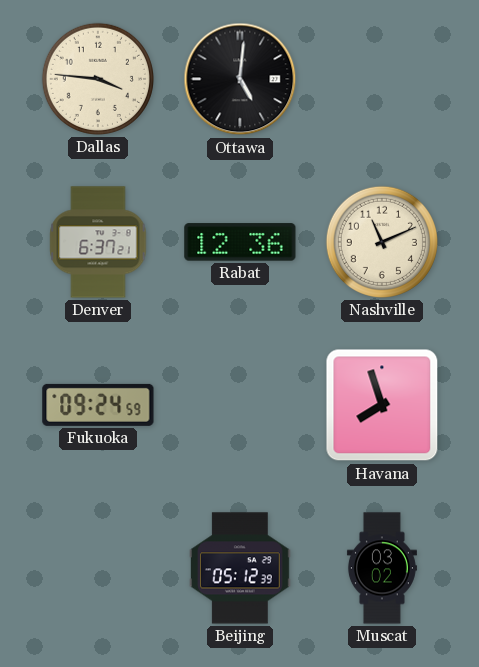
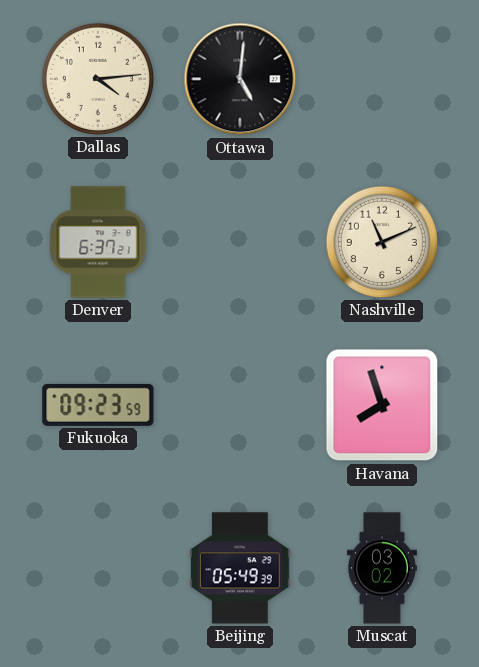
Dallas: 3:46 -> 4:14
Rabat: 12:36 -> none
Fukuoka: 09:24 -> 09:23
Beijing: 05:12 -> 05:49
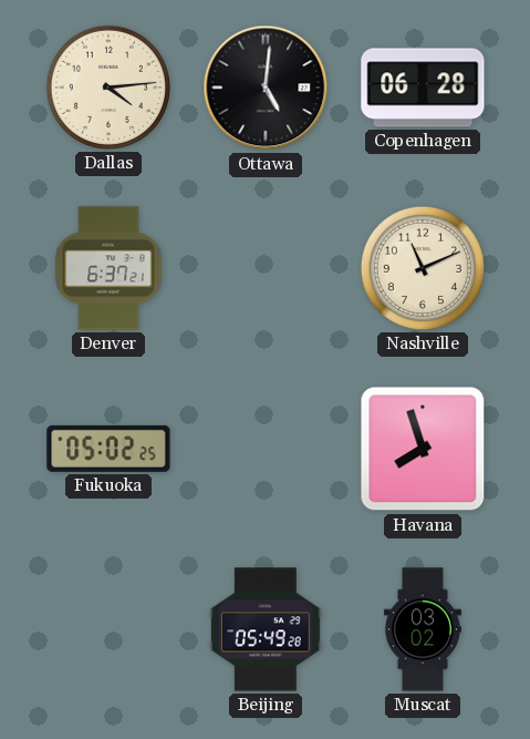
Copenhagen: none -> 06:28
Fukuoka: 09:23 -> 05:02
Beijing: 05:49:39 -> 05:49:28
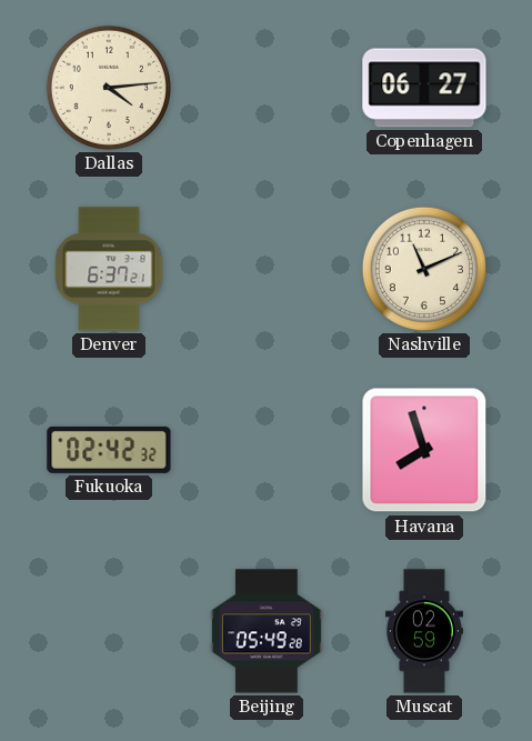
Ottawa: 5:01 -> none
Copenhagen: 06:28 -> 06:27
Fukuoka: 05:02 -> 02:42
Muscat: 03:02 -> 02:59
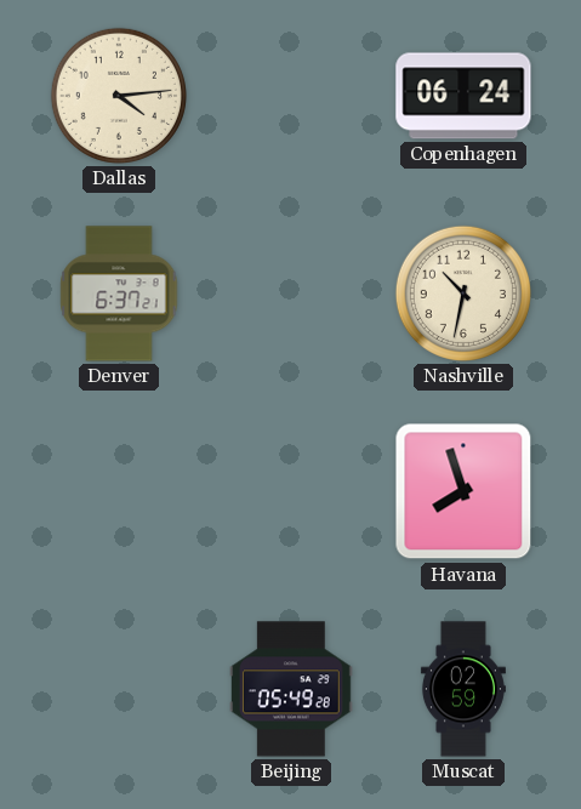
Copenhagen: 06:27 -> 06:24
Nashville: 11:11 -> 10:32
Fukuoka: 02:42 -> none
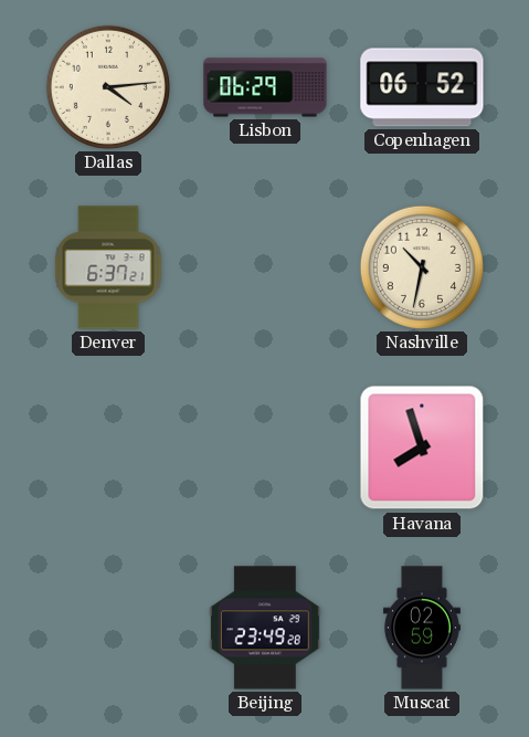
Lisbon: none -> 06:29
Copenhagen: 06:24 -> 06:52
Beijing: 05:49 -> 23:49
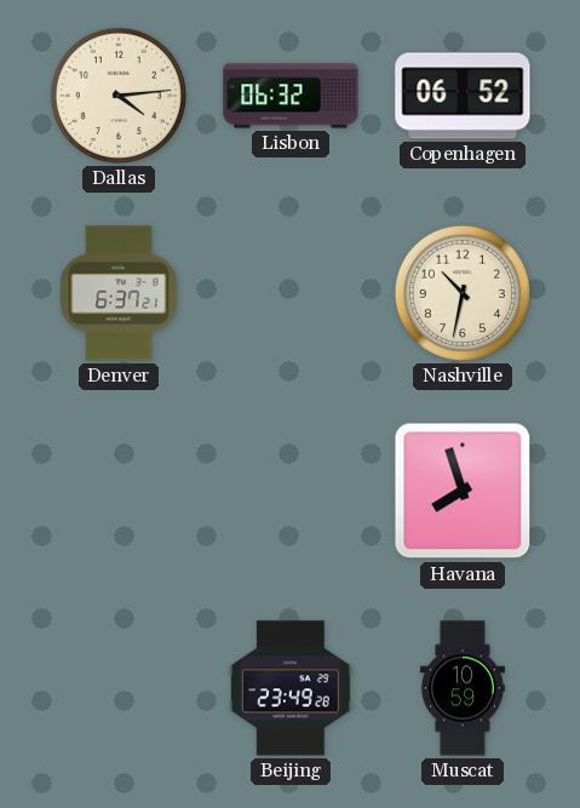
Lisbon: 06:29 -> 06:32
Muscat: 02:59 -> 10:59
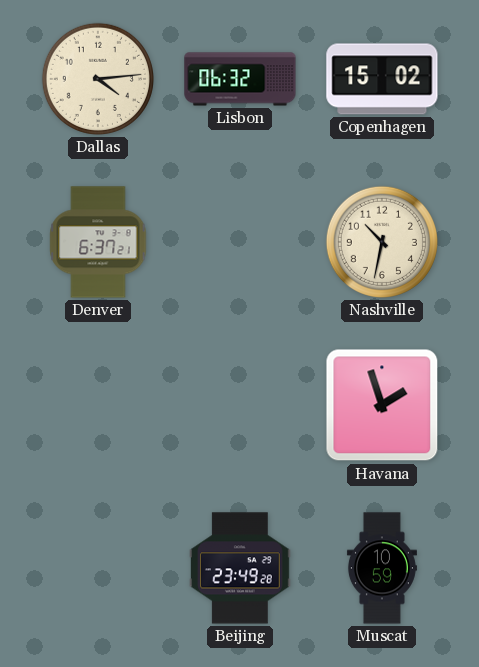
Copenhagen: 06:52 -> 15:02
Havana: 7:57 -> 1:57
